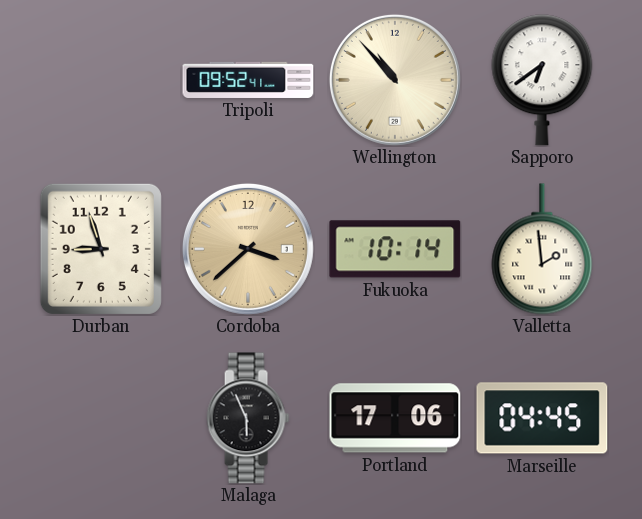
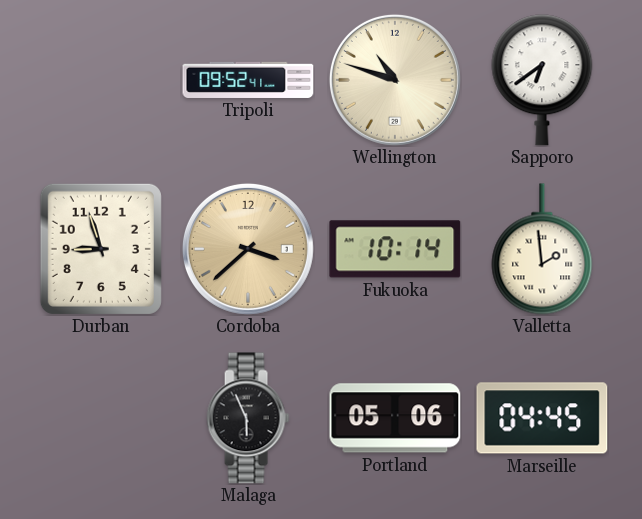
Wellington: 10:53 -> 10:48
Portland: 17:06 -> 05:06
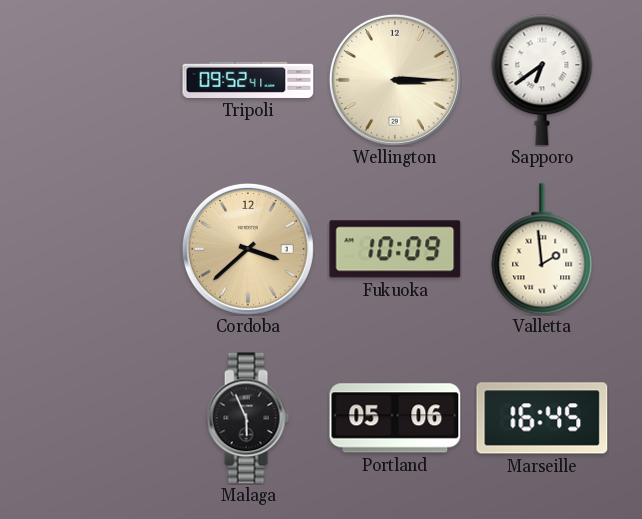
Wellington: 10:48 -> 3:15
Durban: 8:57 -> none
Fukuoka: 10:14 -> 10:09
Marseille: 04:45 -> 16:45
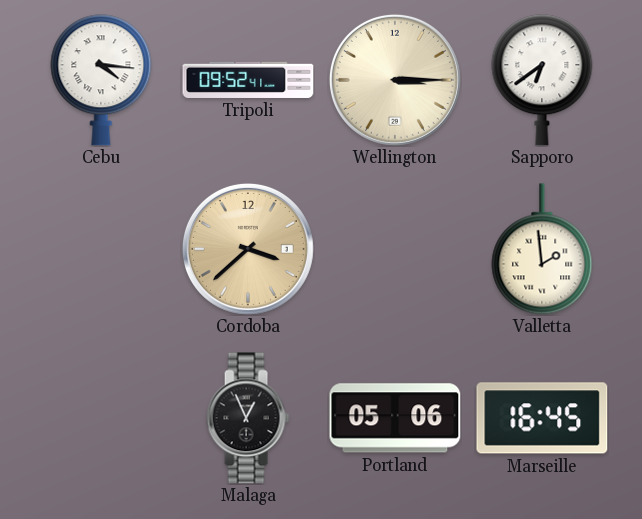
Cebu: none -> 4:16
Fukuoka: 10:09 -> none
Malaga: 5:56 -> 12:56
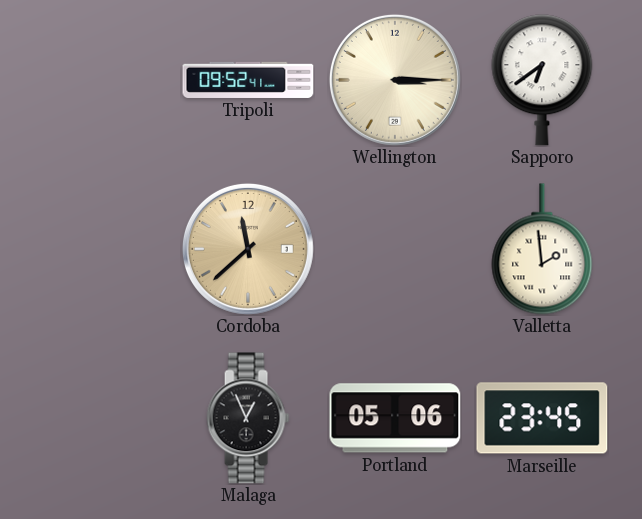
Cebu: 4:16 -> none
Cordoba: 3:38 -> 11:38
Marseille: 16:45 -> 23:45
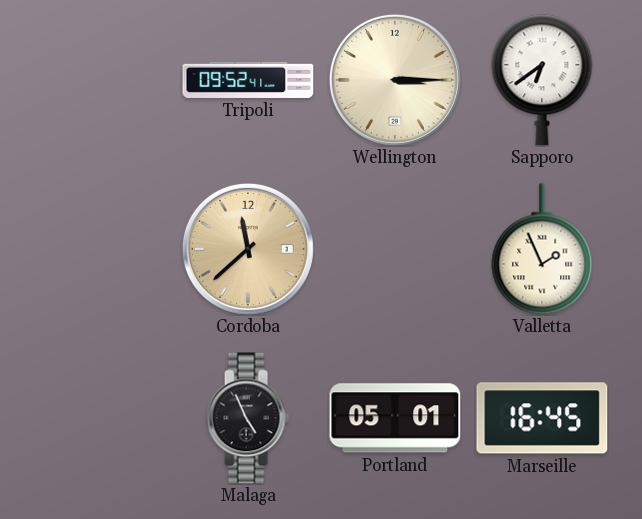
Valletta: 1:59 -> 1:56
Malaga: 12:56 -> 4:56
Portland: 05:06 -> 05:01
Marseille: 23:45 -> 16:45
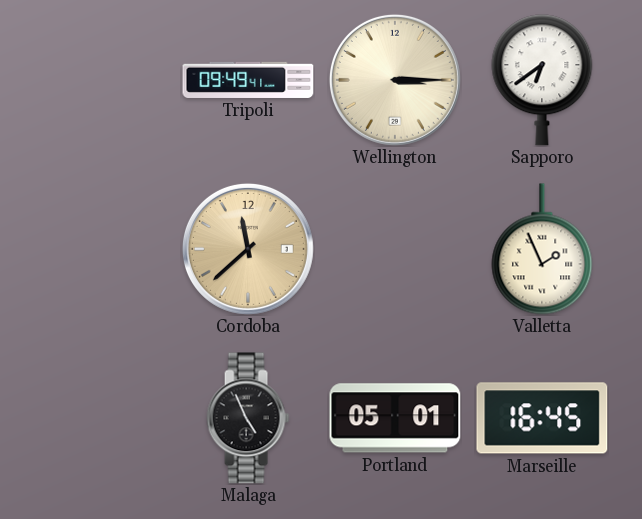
Tripoli: 09:52 -> 09:49
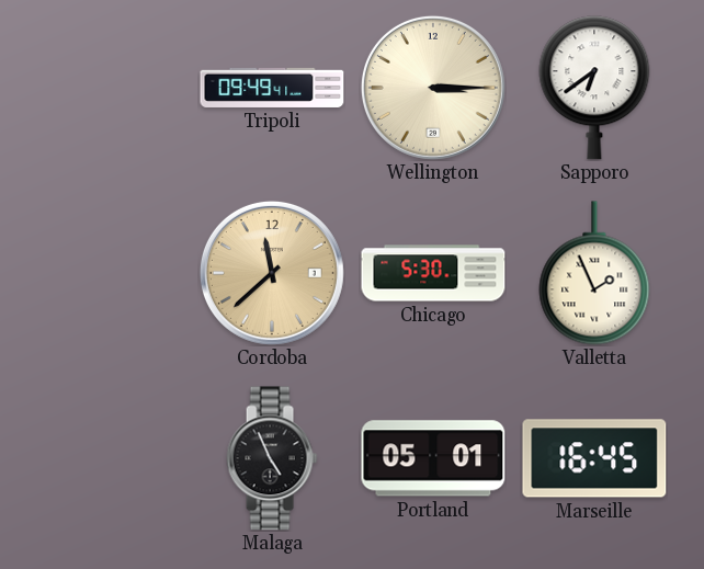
Chicago: none -> 5:30
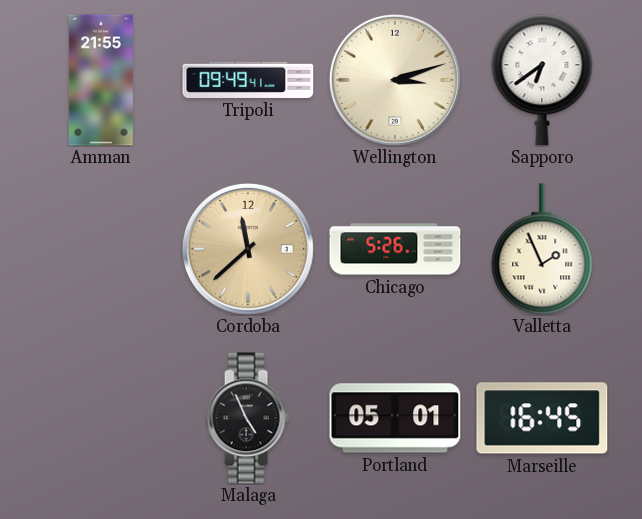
Amman: none -> 21:55
Wellington: 3:15 -> 3:12
Chicago: 5:30 -> 5:26
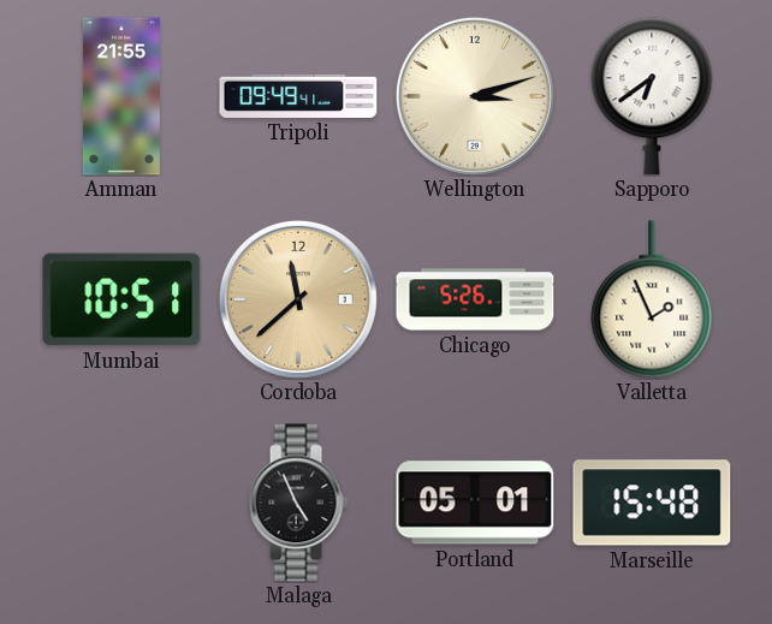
Mumbai: none -> 10:51
Marseille: 16:45 -> 15:48
